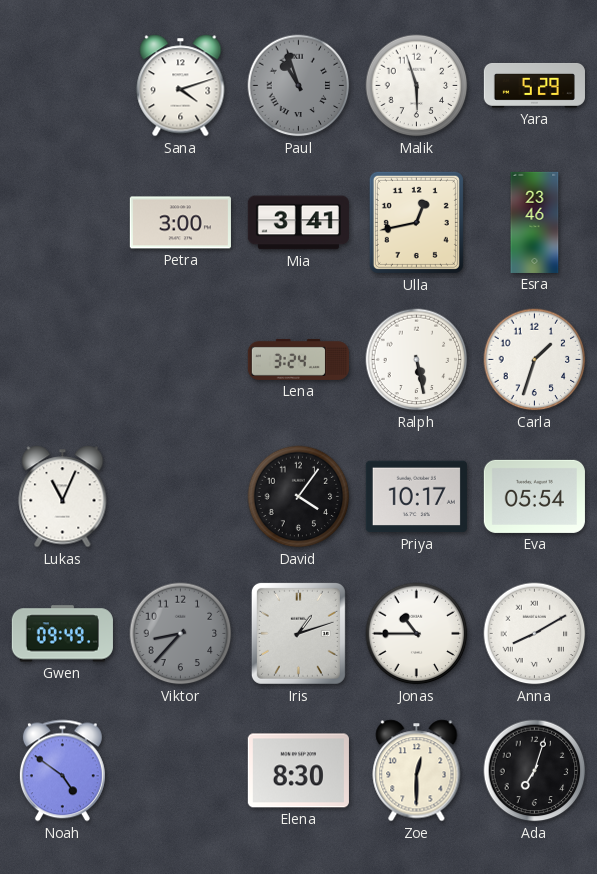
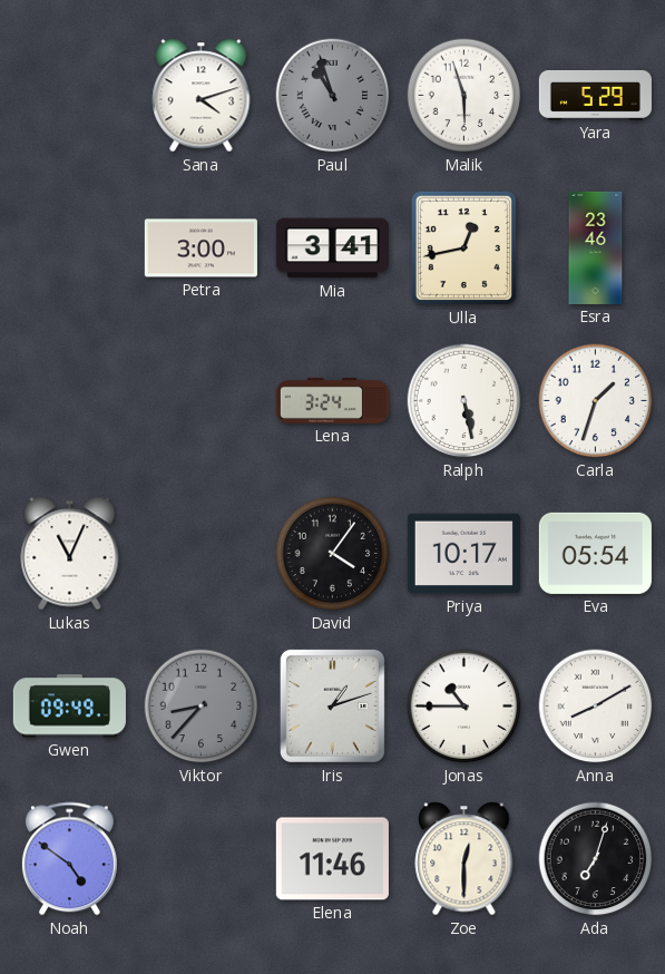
Elena: 8:30 -> 11:46
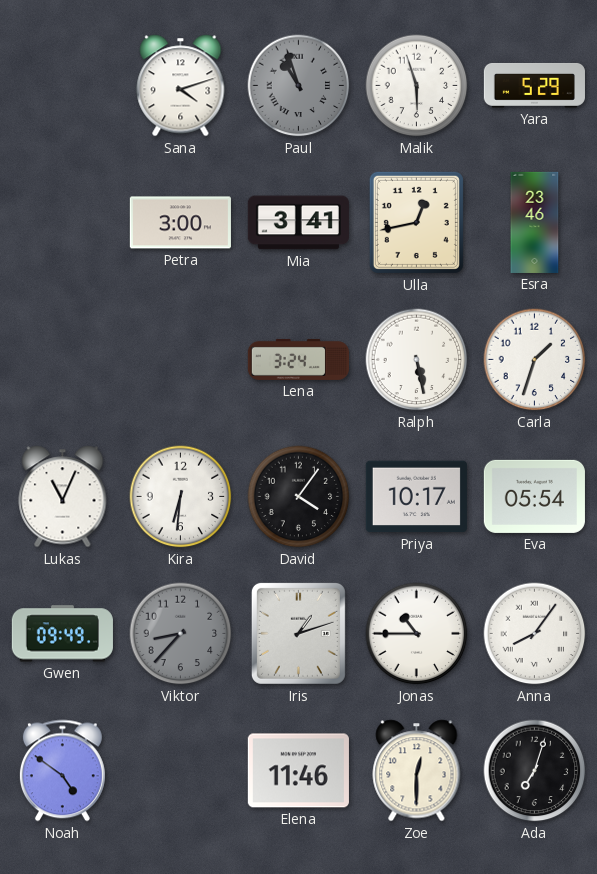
Kira: none -> 6:31
Anna: 8:10 -> 8:06
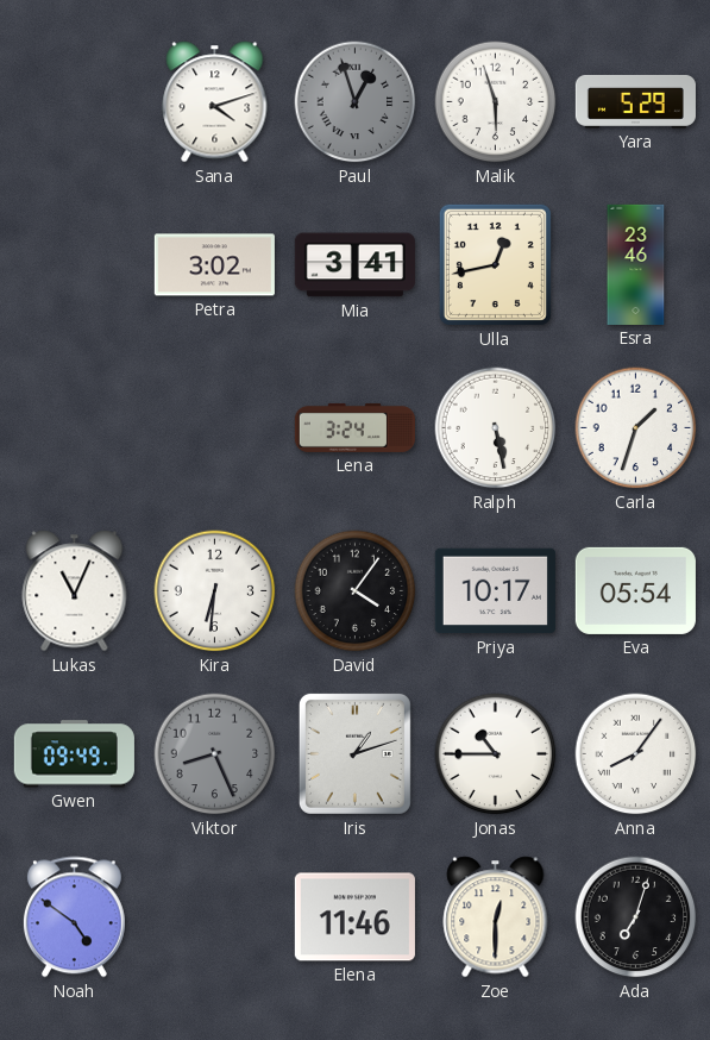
Paul: 10:57 -> 12:57
Petra: 3:00 -> 3:02
Viktor: 8:37 -> 8:26
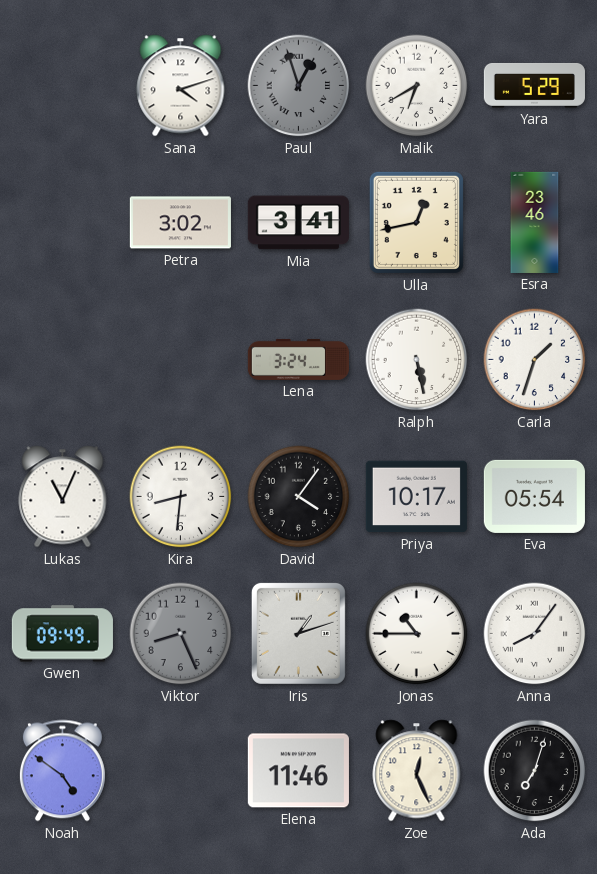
Malik: 5:57 -> 6:40
Kira: 6:31 -> 8:31
Zoe: 12:30 -> 12:26
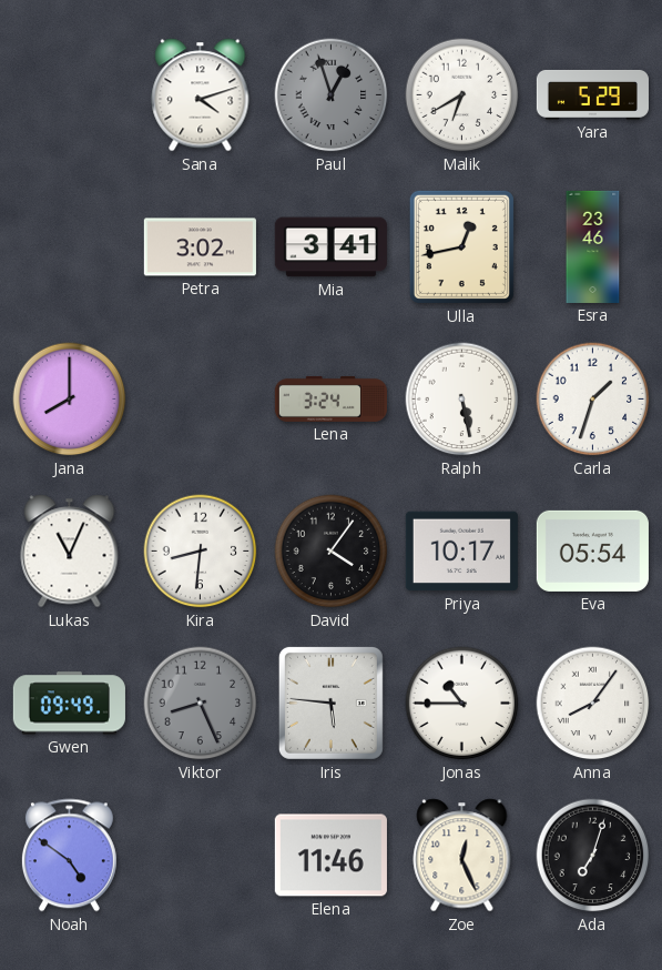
Jana: none -> 8:00
Iris: 1:12 -> 5:46
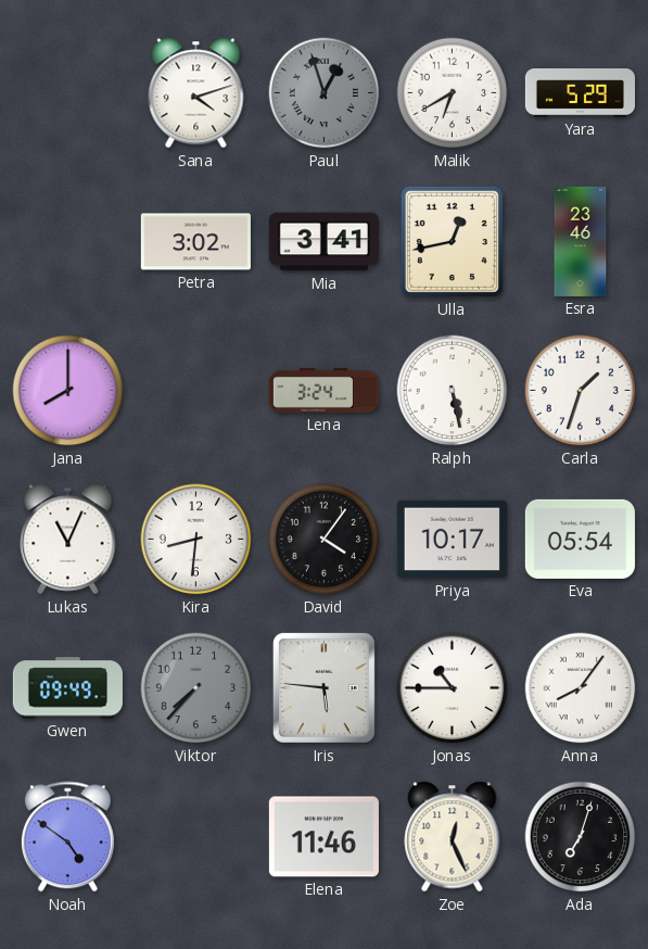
Viktor: 8:26 -> 7:37
